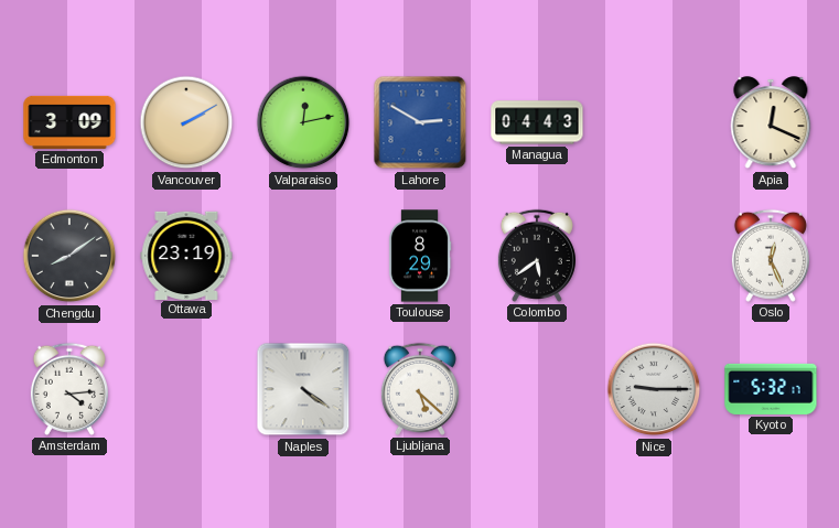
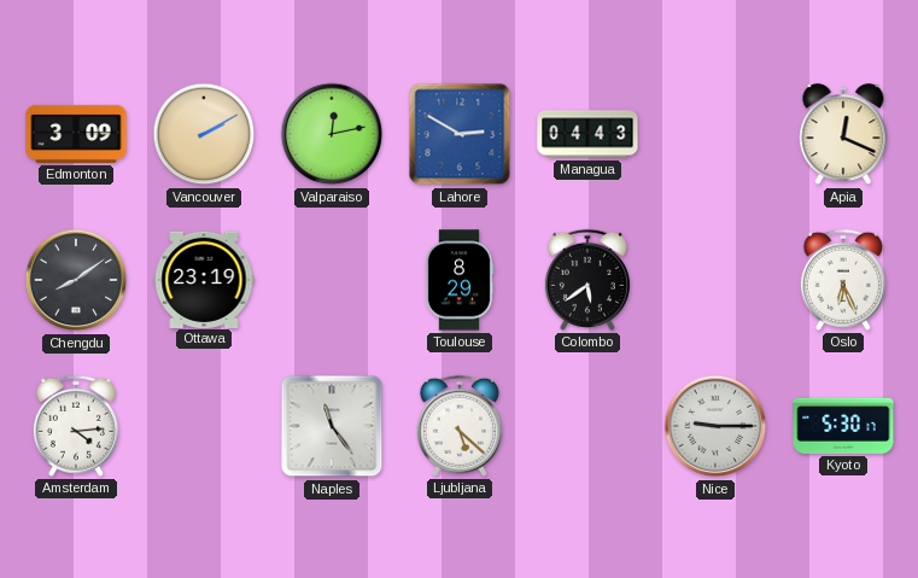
Oslo: 12:26 -> 6:26
Naples: 4:21 -> 11:24
Kyoto: 5:32 -> 5:30
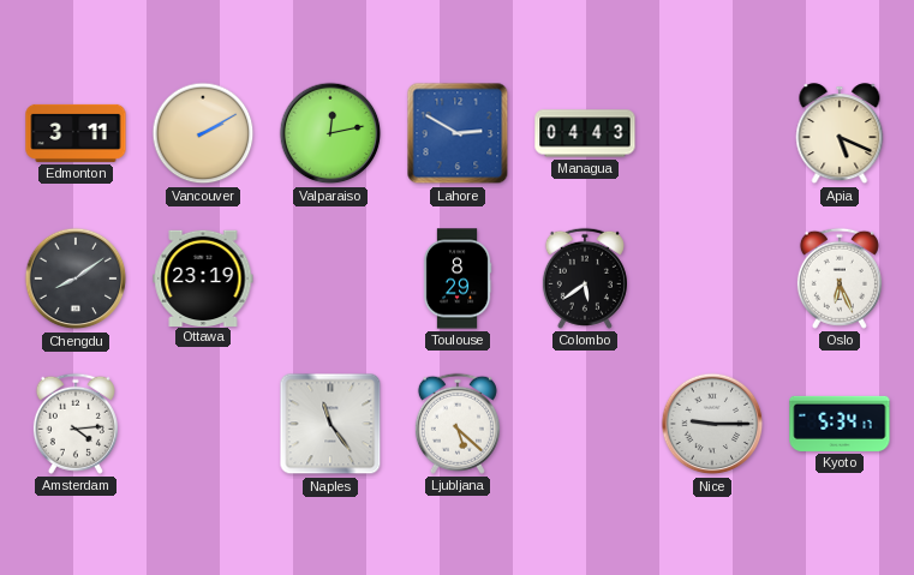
Edmonton: 3:09 -> 3:11
Apia: 12:19 -> 5:19
Kyoto: 5:30 -> 5:34
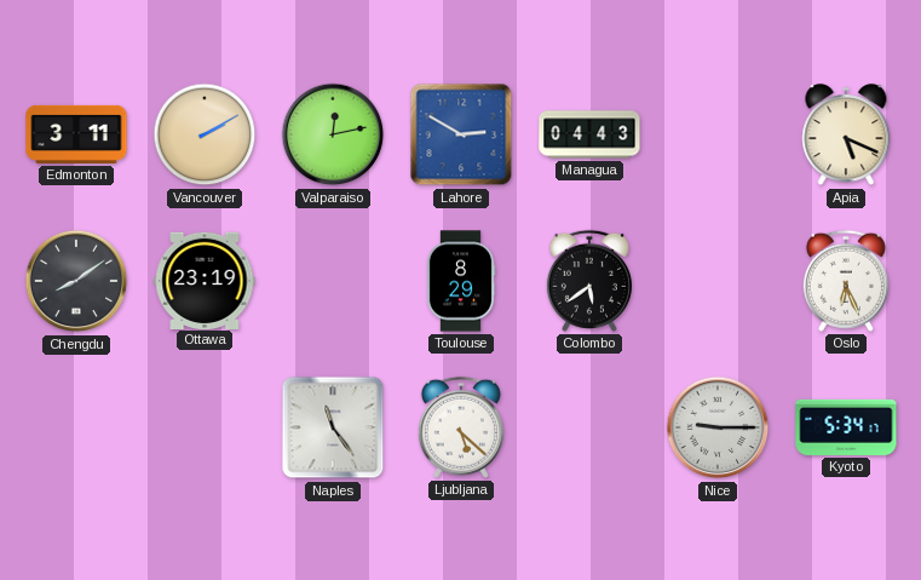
Amsterdam: 4:14 -> none
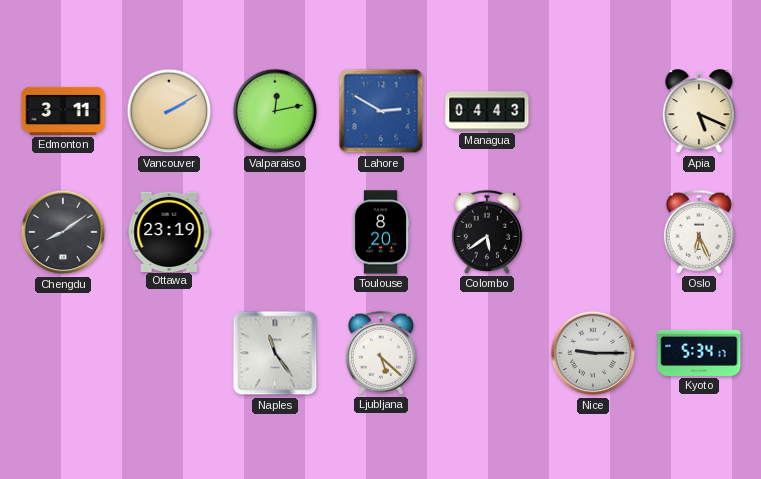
Toulouse: 8:29 -> 8:20
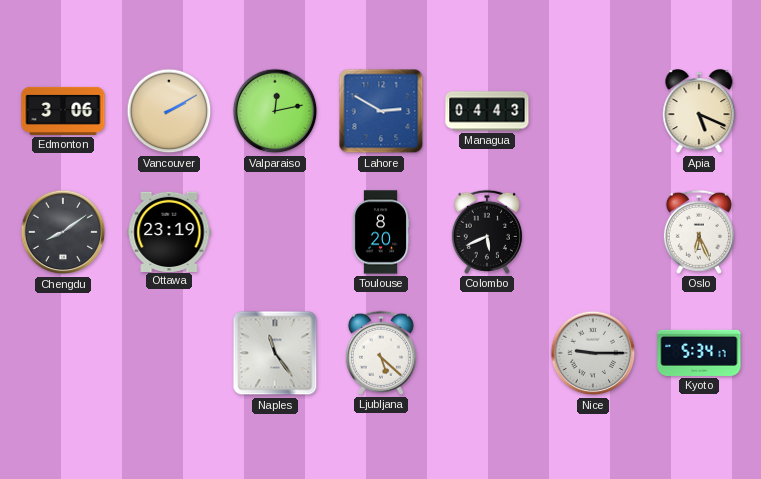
Edmonton: 3:11 -> 3:06
Colombo: 5:39 -> 5:41
